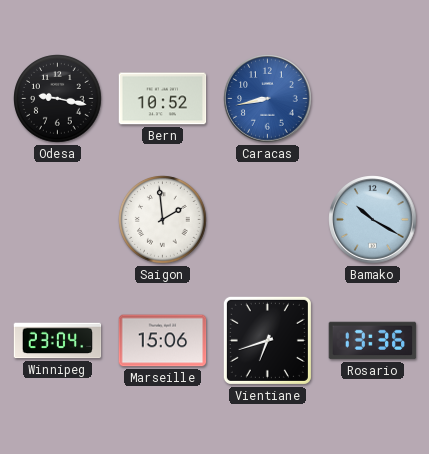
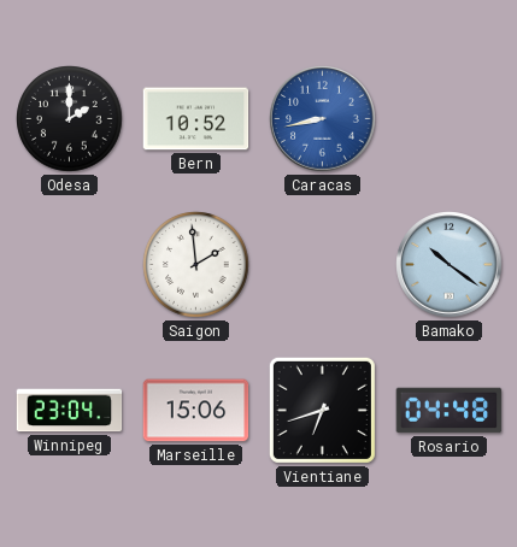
Odesa: 9:17 -> 2:00
Bamako: 10:20 -> 10:21
Rosario: 13:36 -> 04:48
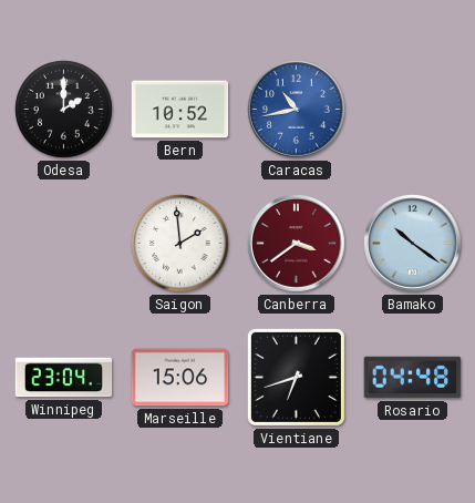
Caracas: 8:43 -> 10:43
Canberra: none -> 3:39
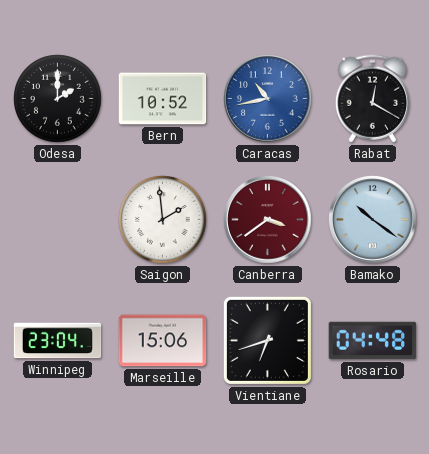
Rabat: none -> 12:20
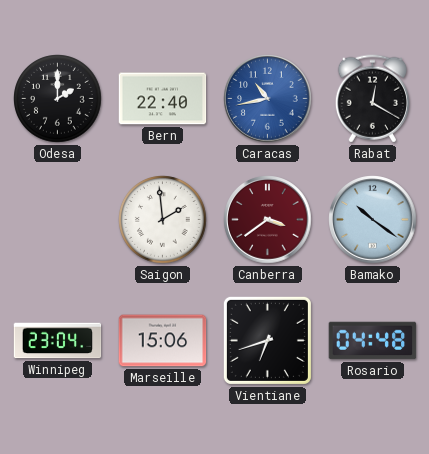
Bern: 10:52 -> 22:40
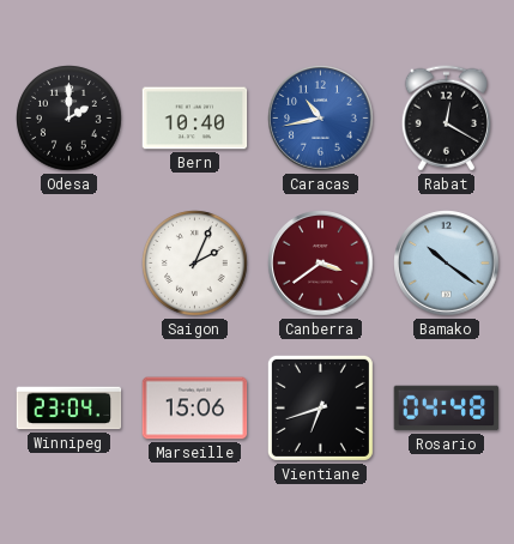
Bern: 22:40 -> 10:40
Saigon: 1:59 -> 2:04
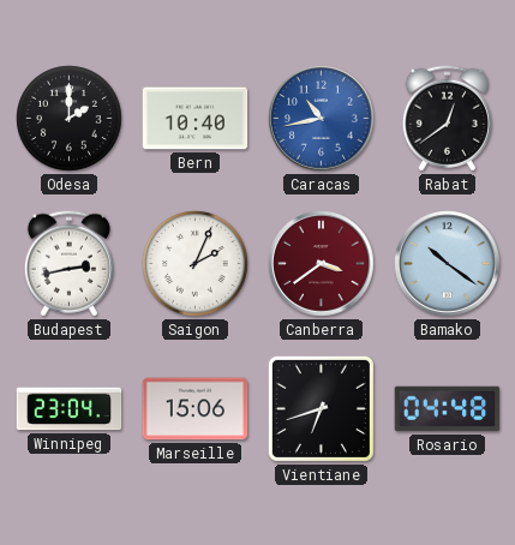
Rabat: 12:20 -> 12:39
Budapest: none -> 2:43
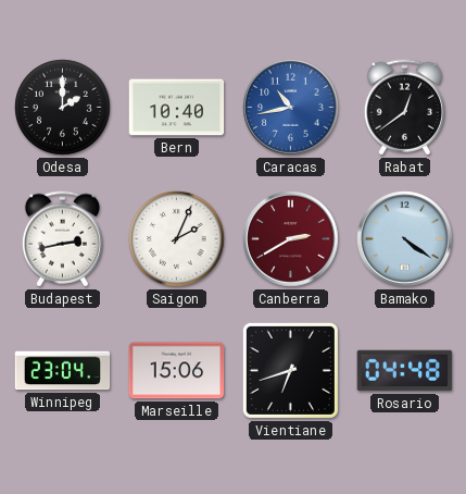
Canberra: 3:39 -> 2:40
Bamako: 10:21 -> 4:21
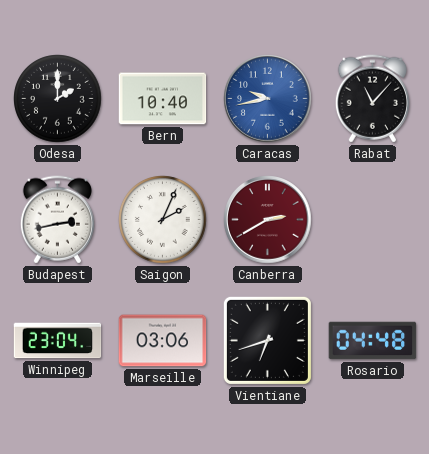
Caracas: 10:43 -> 9:43
Rabat: 12:39 -> 11:07
Bamako: 4:21 -> none
Marseille: 15:06 -> 03:06
